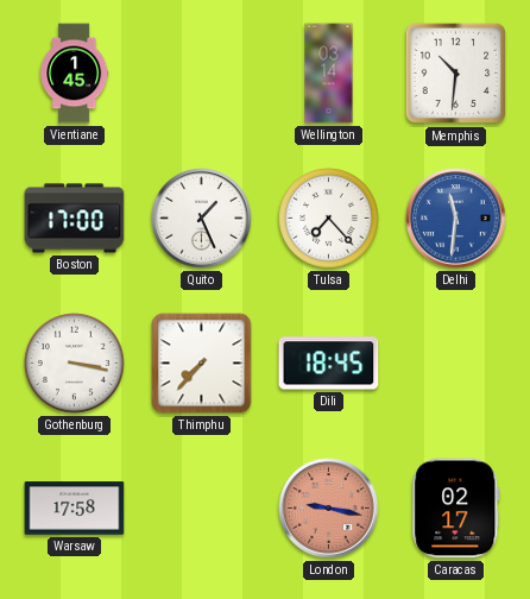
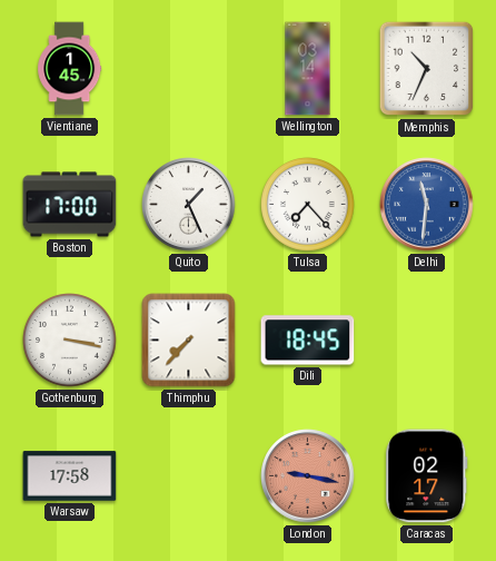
Memphis: 10:31 -> 10:34
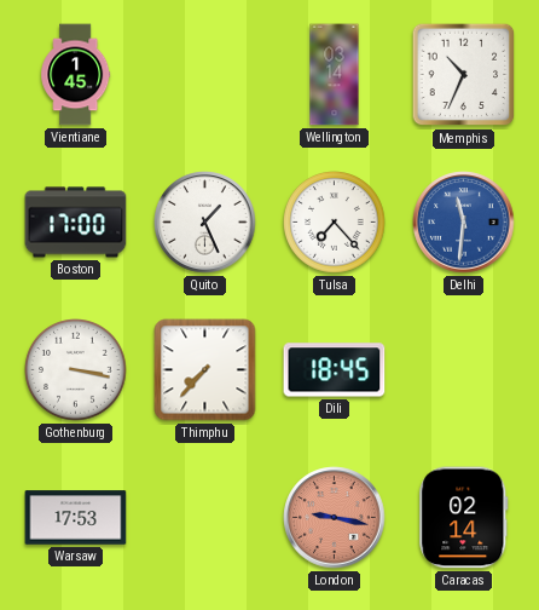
Warsaw: 17:58 -> 17:53
Caracas: 02:17 -> 02:14
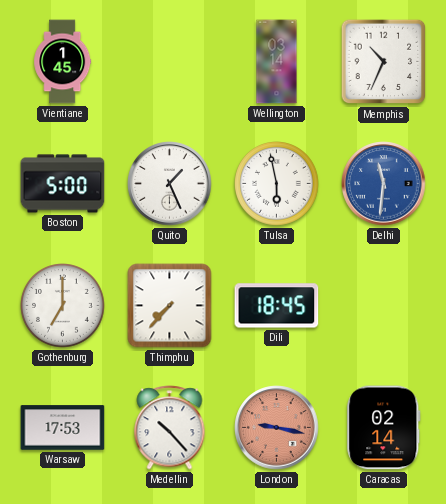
Boston: 17:00 -> 5:00
Tulsa: 7:23 -> 5:58
Gothenburg: 3:17 -> 7:00
Medellin: none -> 10:23
